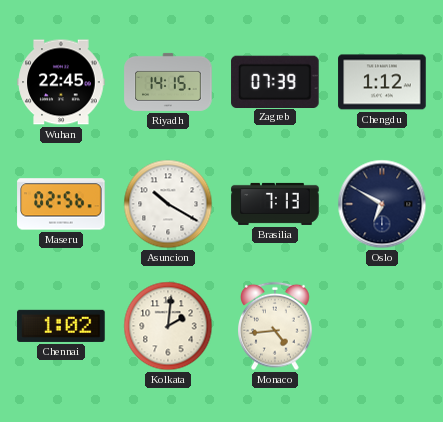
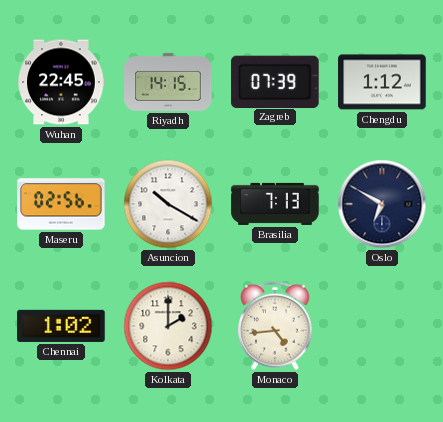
Kolkata: 2:01 -> 2:00
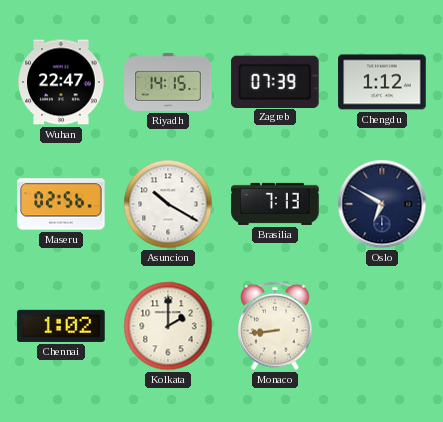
Wuhan: 22:45 -> 22:47
Monaco: 4:44 -> 8:44
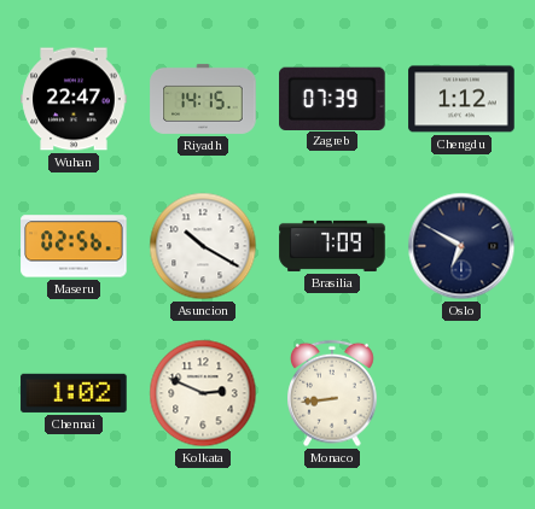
Brasilia: 7:13 -> 7:09
Kolkata: 2:00 -> 2:49
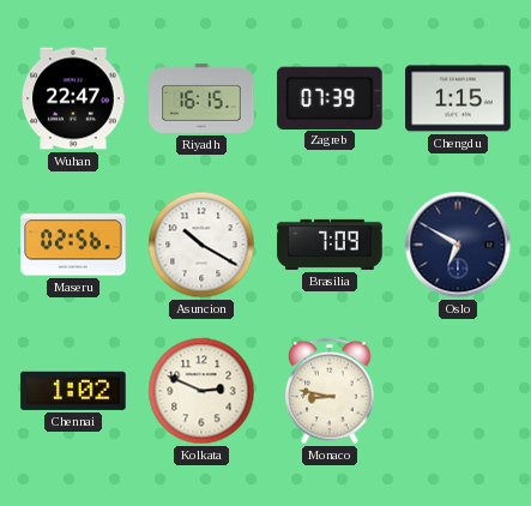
Riyadh: 14:15 -> 16:15
Chengdu: 1:12 -> 1:15
Monaco: 8:44 -> 8:47
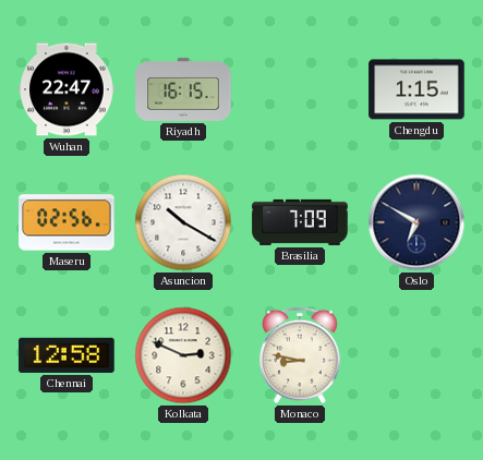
Zagreb: 07:39 -> none
Chennai: 1:02 -> 12:58
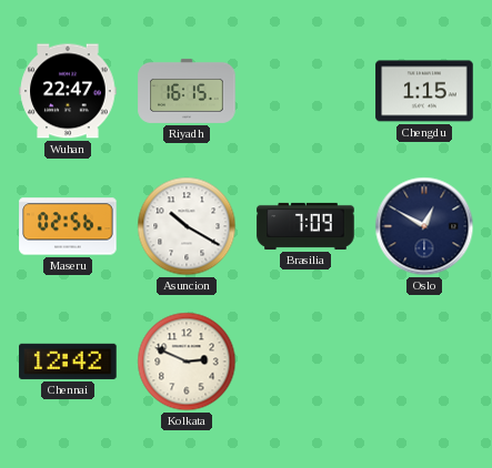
Oslo: 6:50 -> 12:50
Chennai: 12:58 -> 12:42
Monaco: 8:47 -> none
